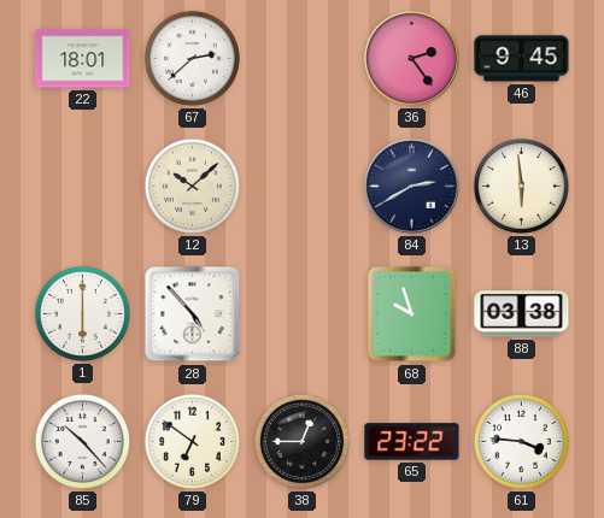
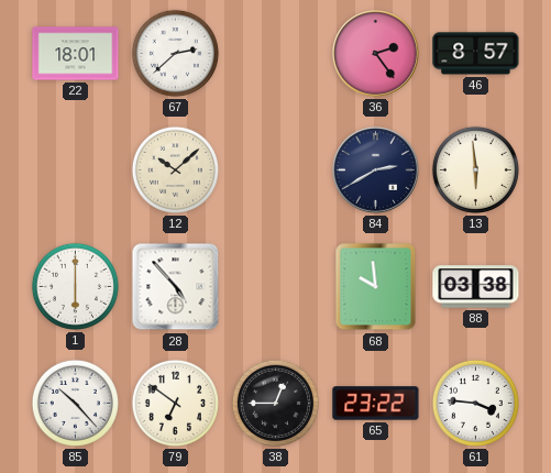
46: 9:45 -> 8:57
68: 9:57 -> 9:59
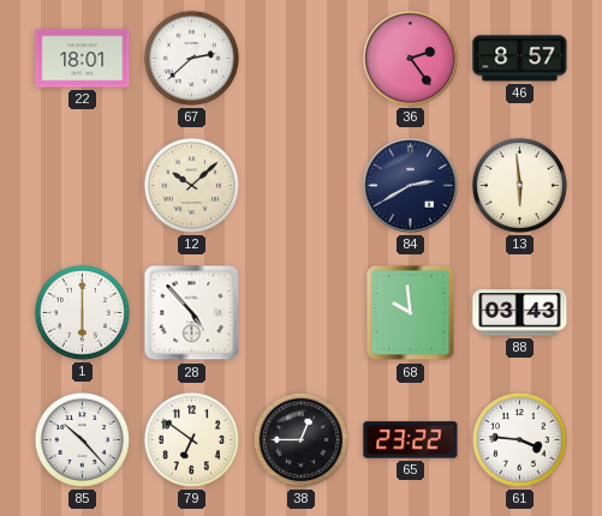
88: 03:38 -> 03:43
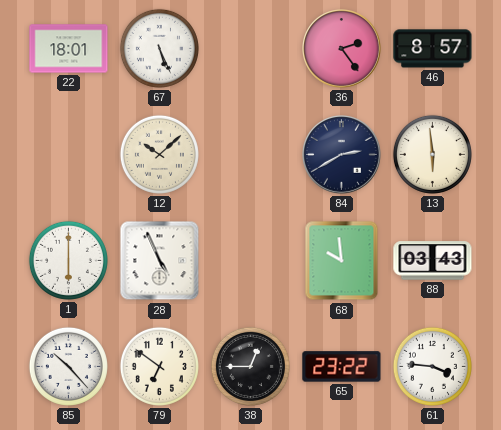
67: 2:38 -> 5:26
28: 4:53 -> 4:56
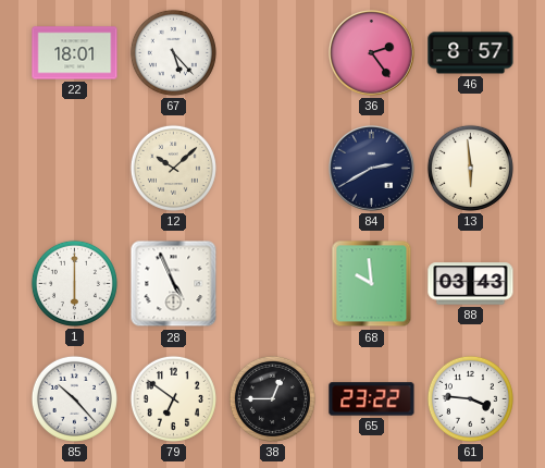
67: 5:26 -> 5:23
